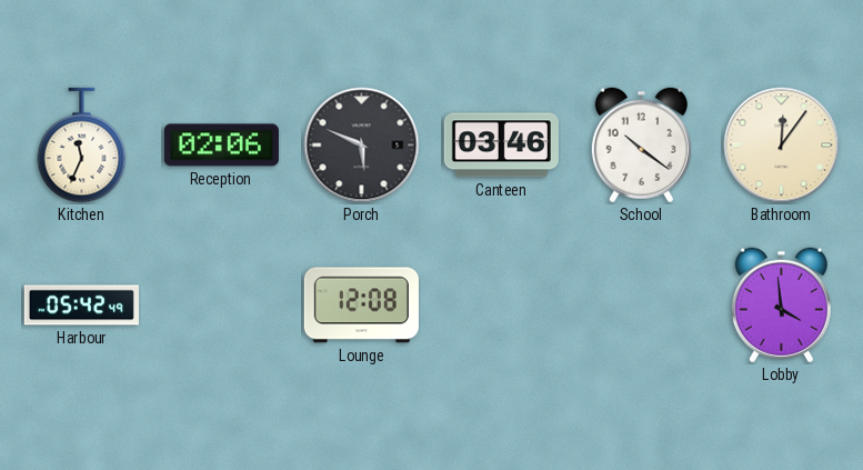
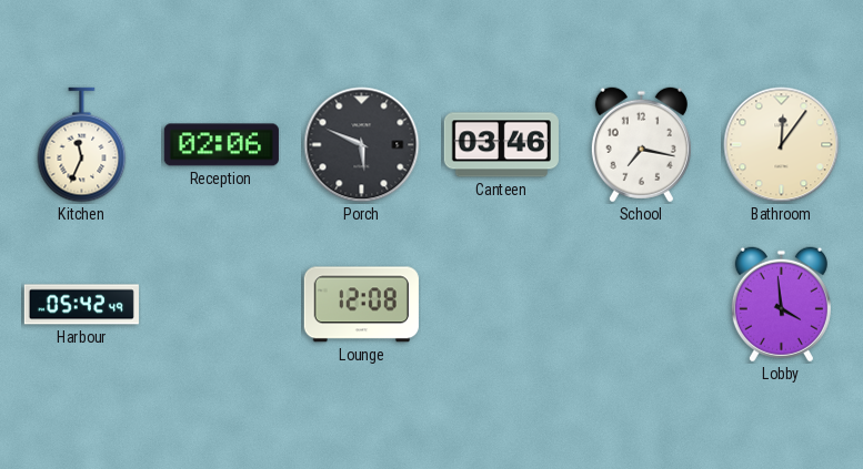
School: 10:21 -> 7:17
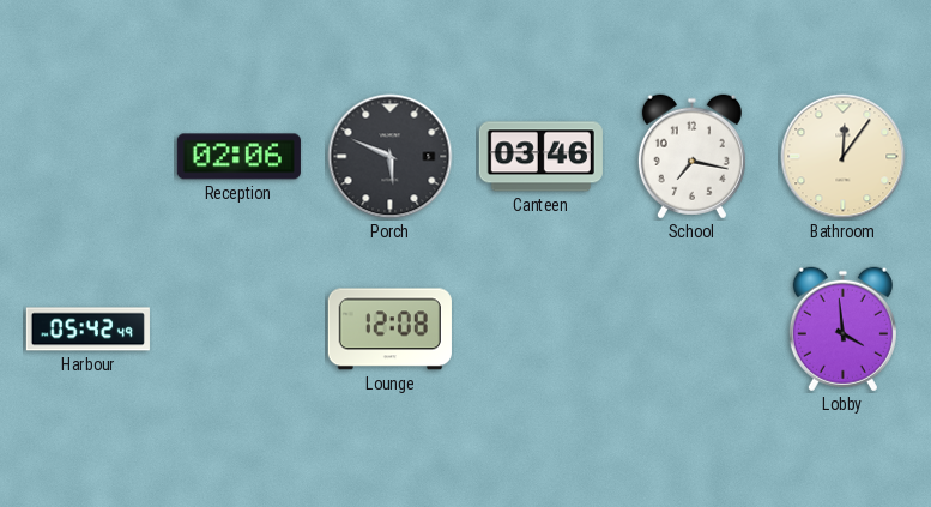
Kitchen: 11:34 -> none
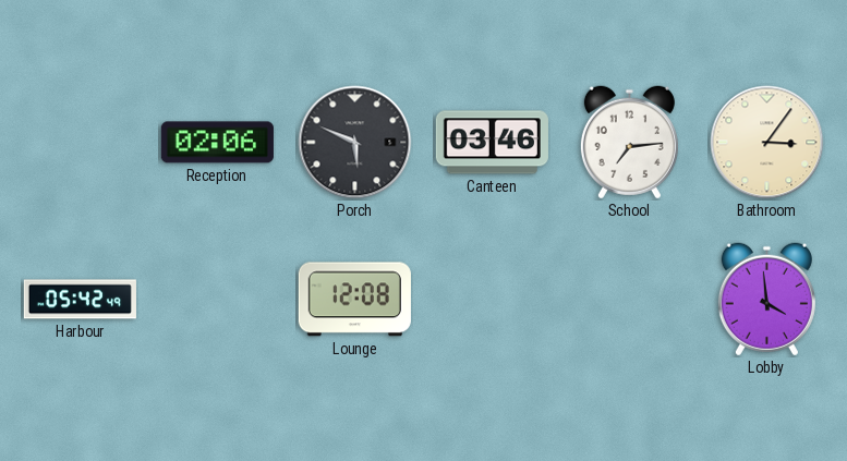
School: 7:17 -> 7:14
Bathroom: 12:06 -> 3:06
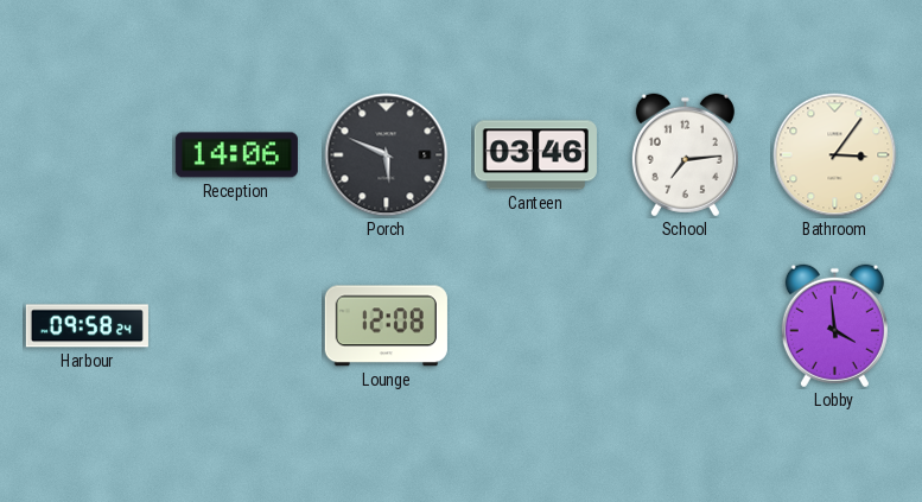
Reception: 02:06 -> 14:06
Harbour: 05:42 -> 09:58
